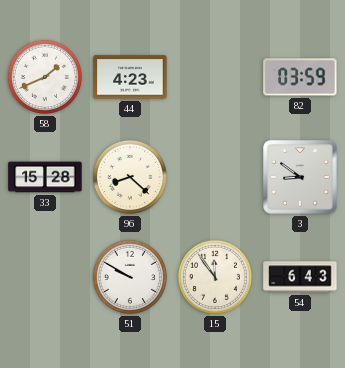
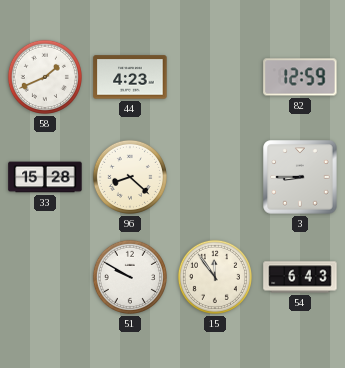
82: 03:59 -> 12:59
3: 8:51 -> 8:45
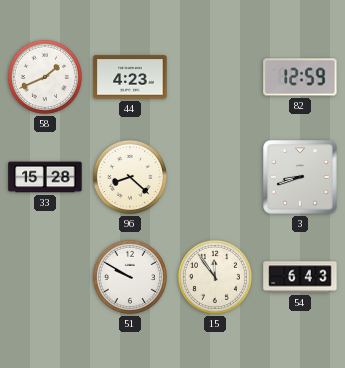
3: 8:45 -> 8:42
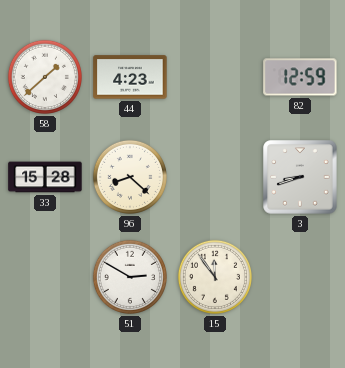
58: 1:41 -> 1:38
51: 9:50 -> 2:50
54: 6:43 -> none
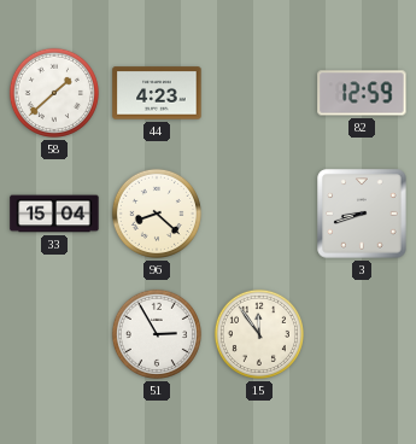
33: 15:28 -> 15:04
51: 2:50 -> 2:55
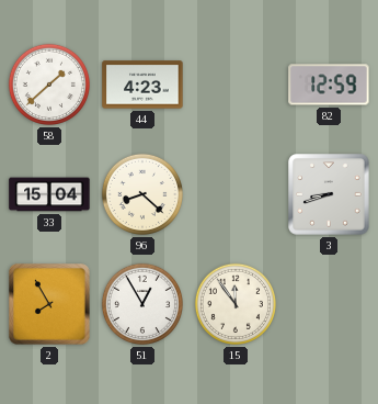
2: none -> 7:55
51: 2:55 -> 12:55
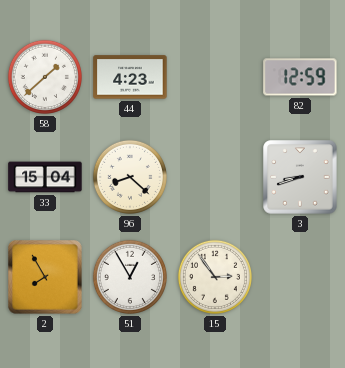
15: 11:54 -> 2:54
